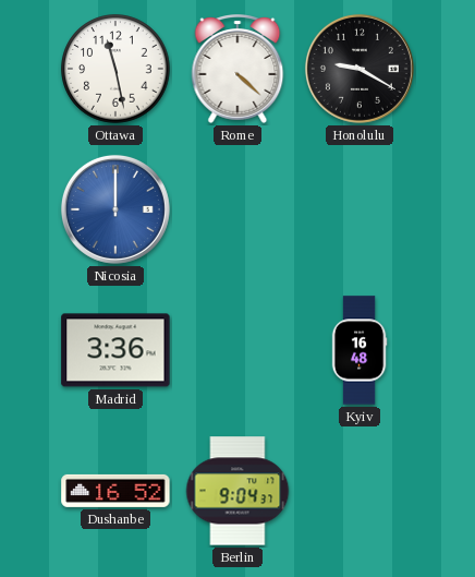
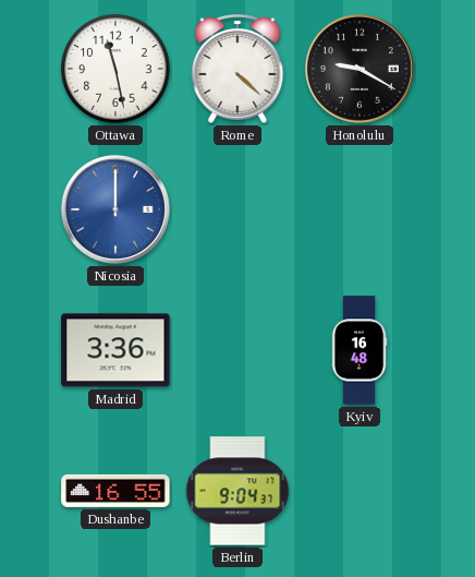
Dushanbe: 16:52 -> 16:55
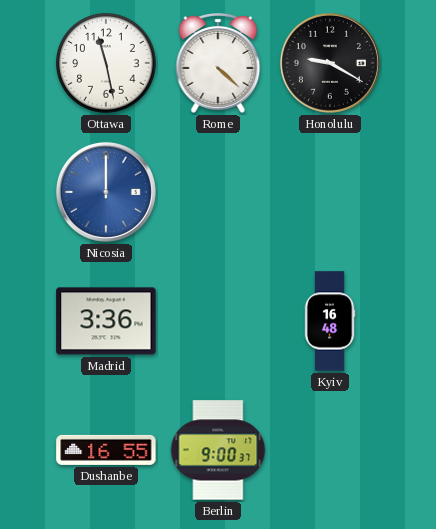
Berlin: 9:04 -> 9:00
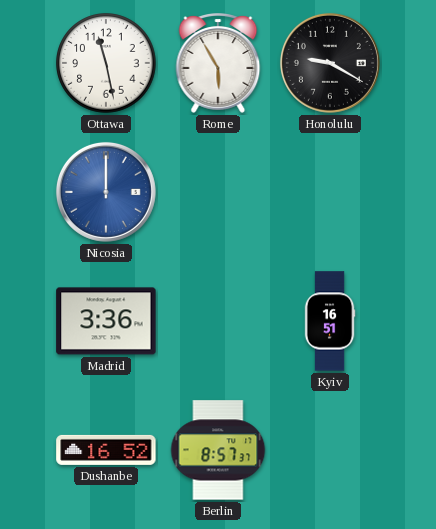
Rome: 4:22 -> 5:55
Kyiv: 16:48 -> 16:51
Dushanbe: 16:55 -> 16:52
Berlin: 9:00 -> 8:57
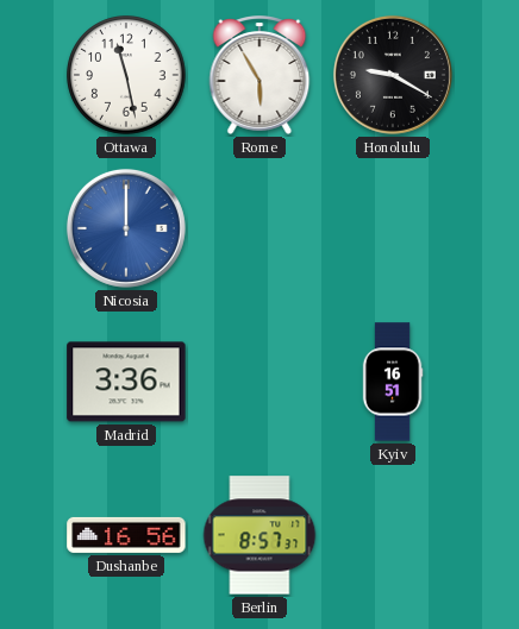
Dushanbe: 16:52 -> 16:56
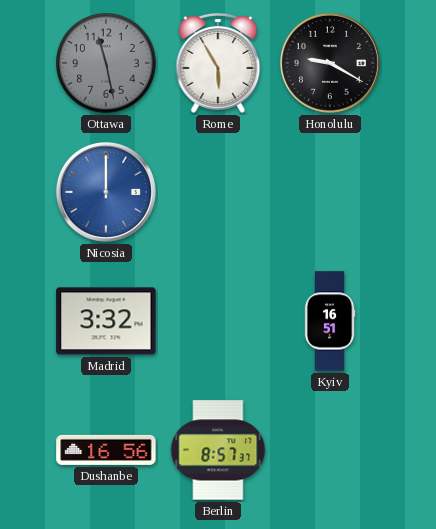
Ottawa dial: white -> grey
Madrid: 3:36 -> 3:32
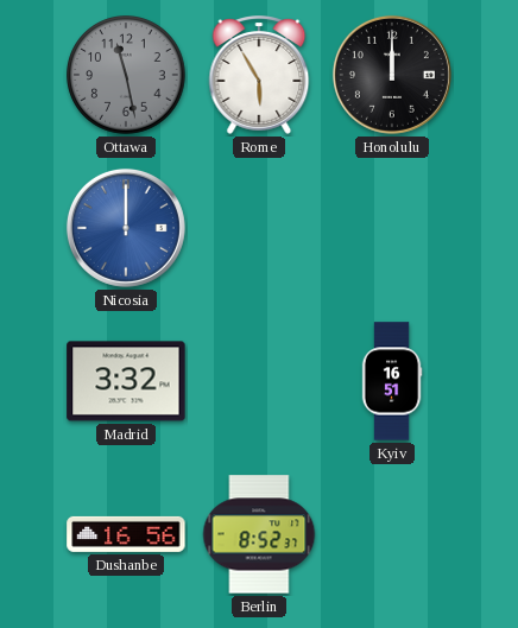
Honolulu: 9:20 -> 12:00
Berlin: 8:57 -> 8:52
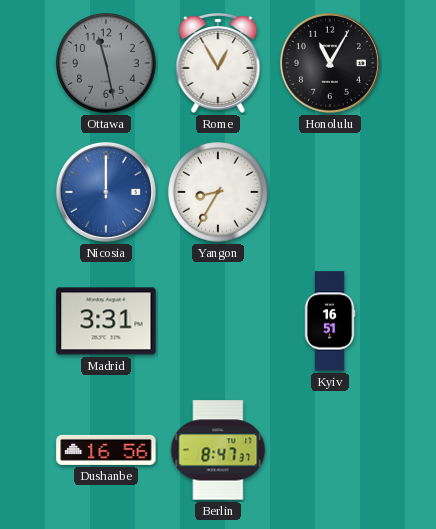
Rome: 5:55 -> 12:55
Honolulu: 12:00 -> 11:05
Yangon: none -> 8:35
Madrid: 3:32 -> 3:31
Berlin: 8:52 -> 8:47
